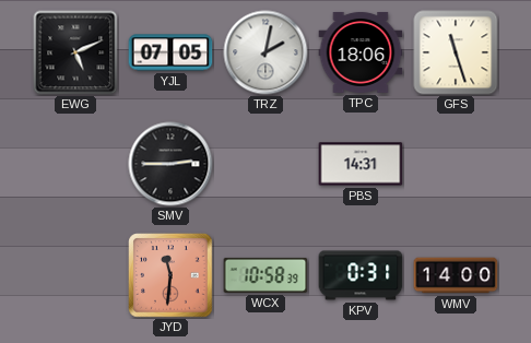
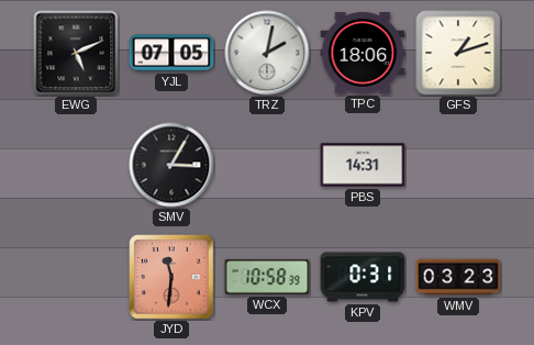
GFS: 11:27 -> 1:12
SMV: 2:45 -> 3:05
WMV: 14:00 -> 03:23
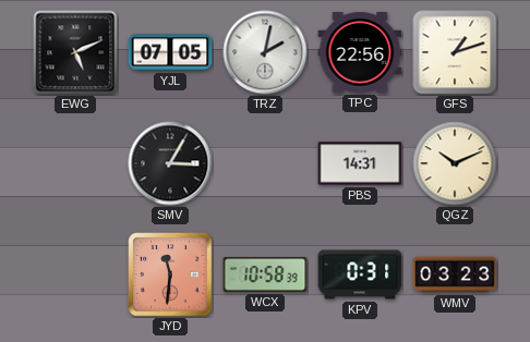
TPC: 18:06 -> 22:56
QGZ: none -> 10:11
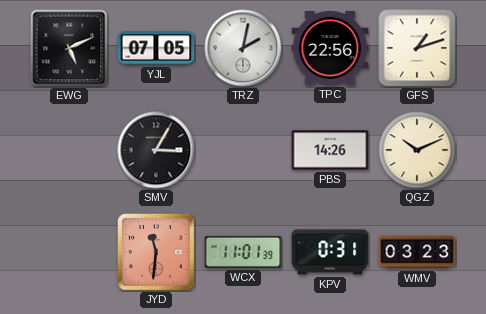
PBS: 14:31 -> 14:26
WCX: 10:58 -> 11:01
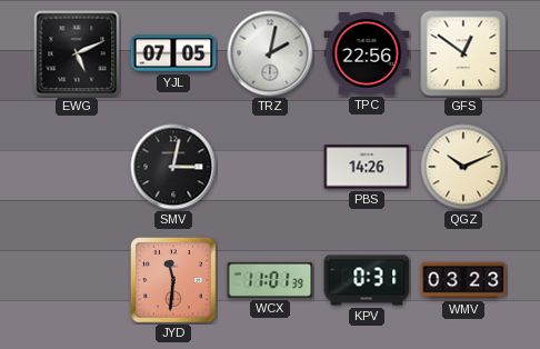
GFS: 1:12 -> 12:51
SMV: 3:05 -> 3:02
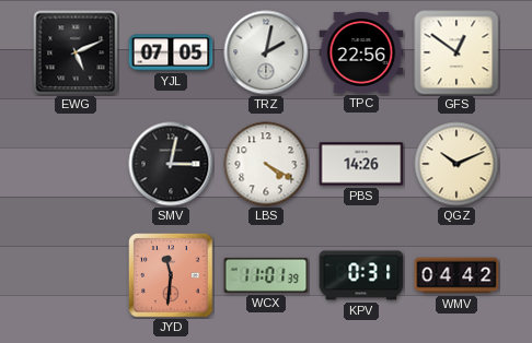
LBS: none -> 4:20
WMV: 03:23 -> 04:42
